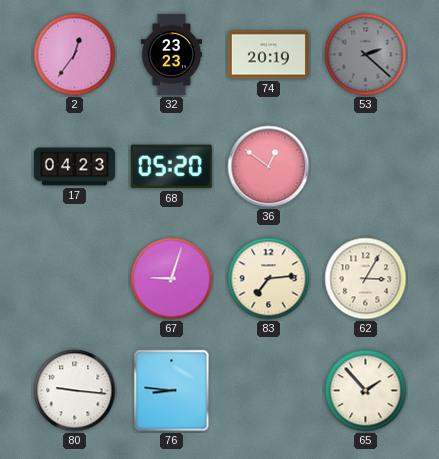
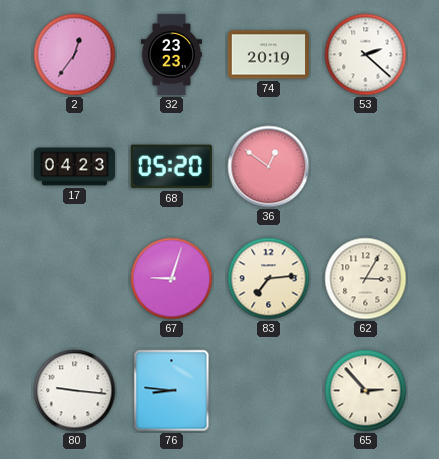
53 dial: grey -> white
65: 1:53 -> 2:53
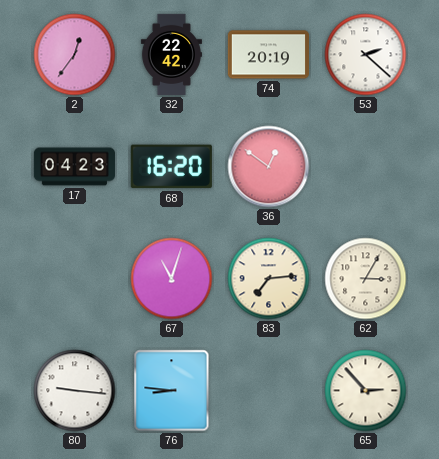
32: 23:23 -> 22:42
68: 05:20 -> 16:20
67: 9:03 -> 11:03
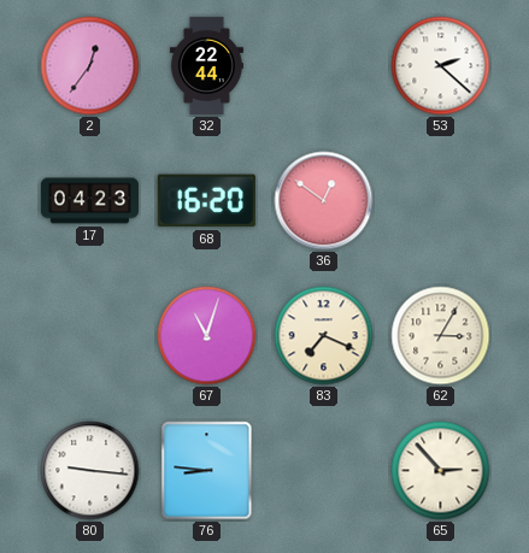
32: 22:42 -> 22:44
74: 20:19 -> none
83: 7:14 -> 7:19
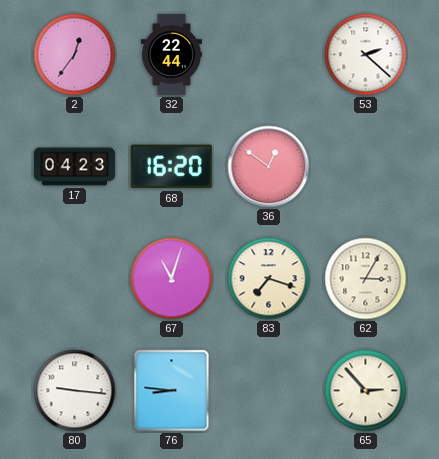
83: 7:19 -> 7:18
